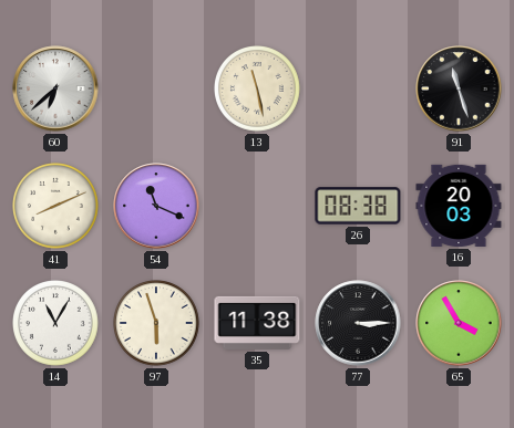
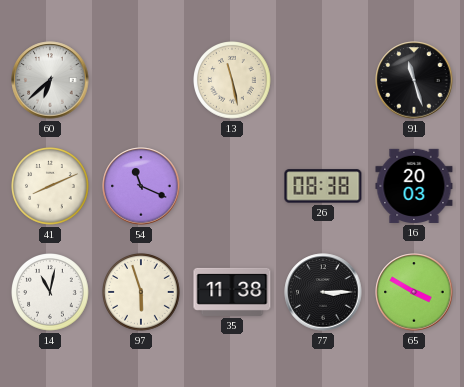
14: 11:05 -> 11:02
65: 3:55 -> 3:50
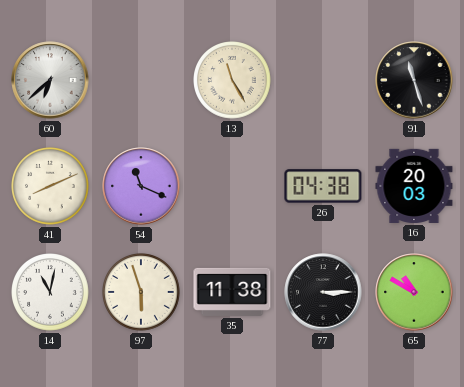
13: 11:28 -> 11:25
26: 08:38 -> 04:38
65: 3:50 -> 10:50
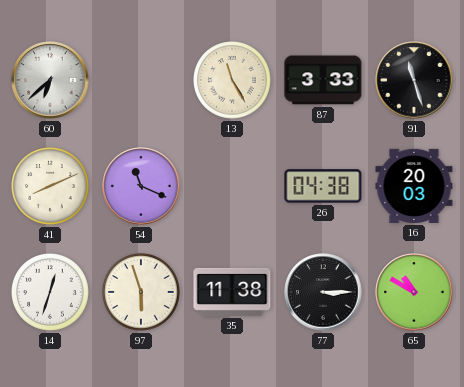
87: none -> 3:33
14: 11:02 -> 12:33
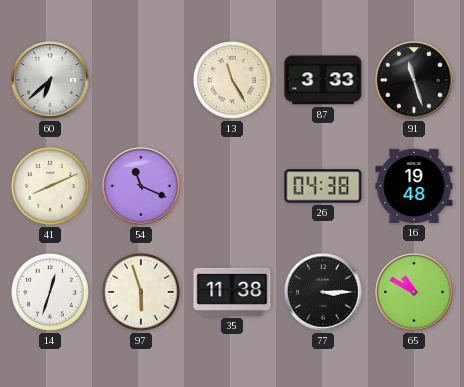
16: 20:03 -> 19:48
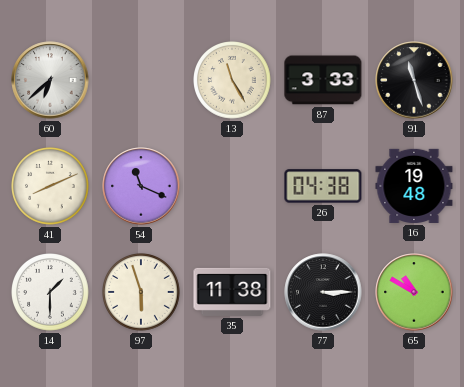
14: 12:33 -> 1:30
